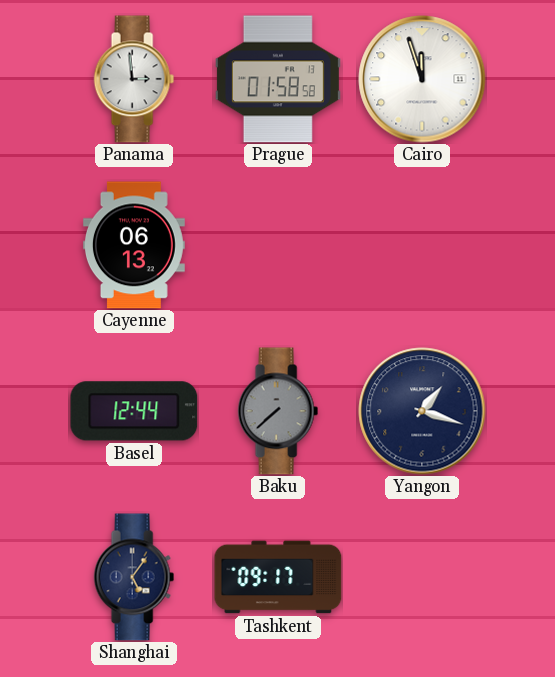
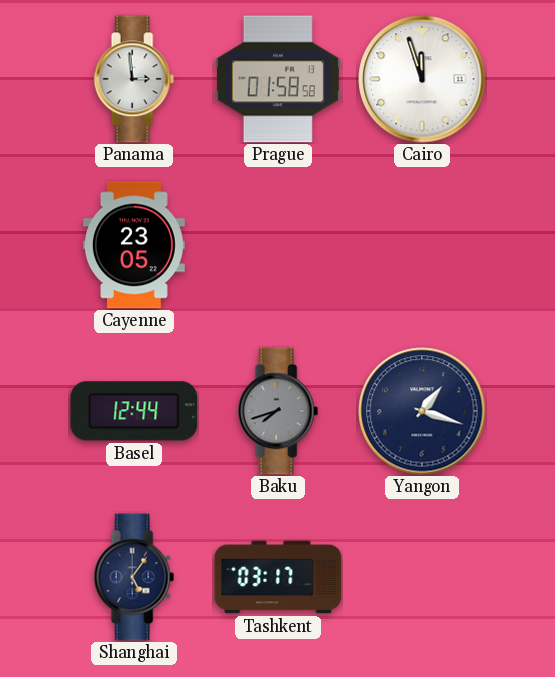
Cayenne: 06:13 -> 23:05
Baku: 7:38 -> 7:42
Tashkent: 09:17 -> 03:17
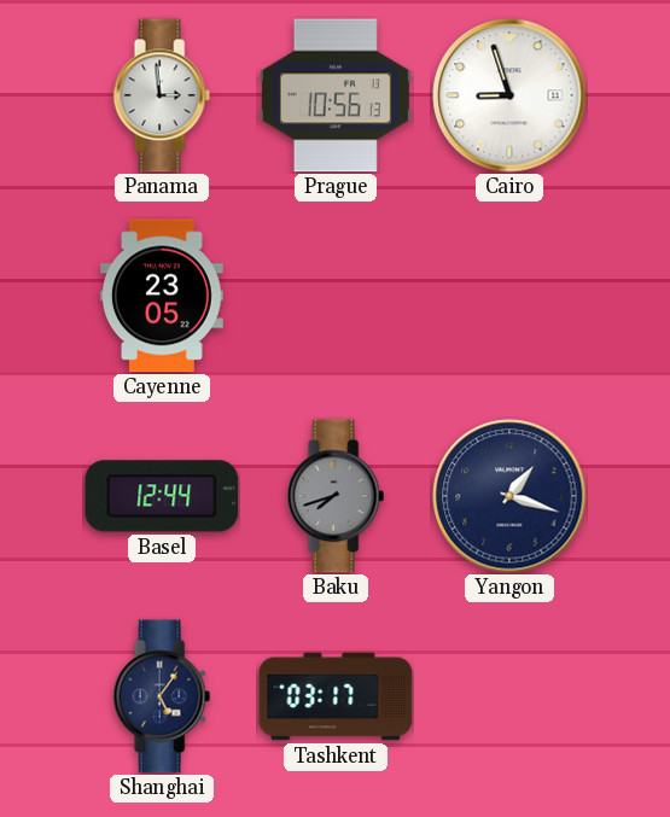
Prague: 01:58 -> 10:56
Cairo: 11:57 -> 8:57
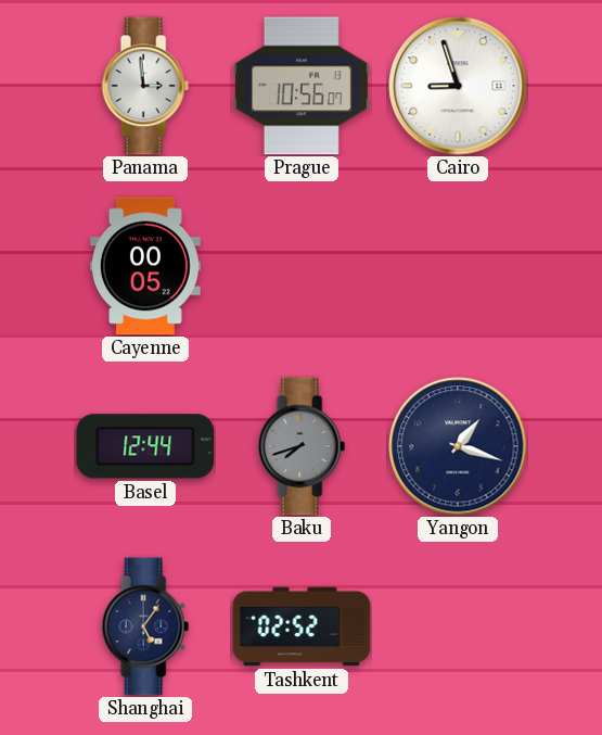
Prague: 10:56:13 -> 10:56:07
Cayenne: 23:05 -> 00:05
Tashkent: 03:17 -> 02:52
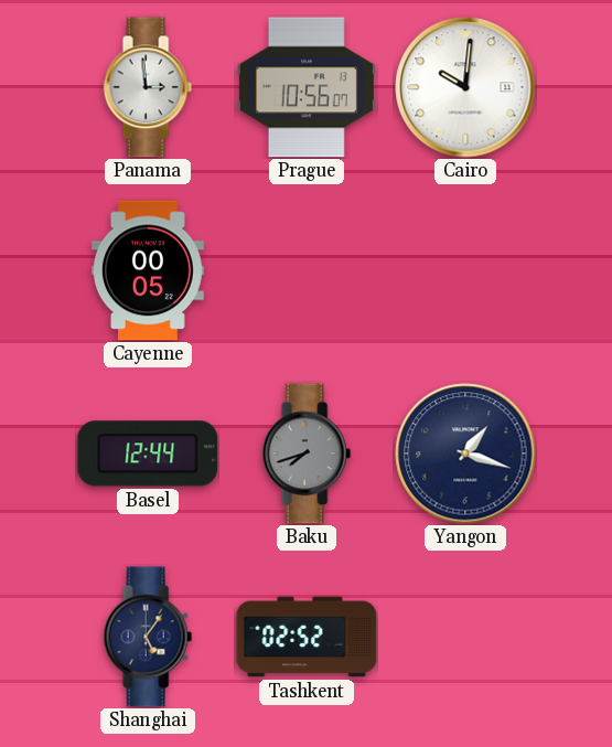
Cairo: 8:57 -> 10:01
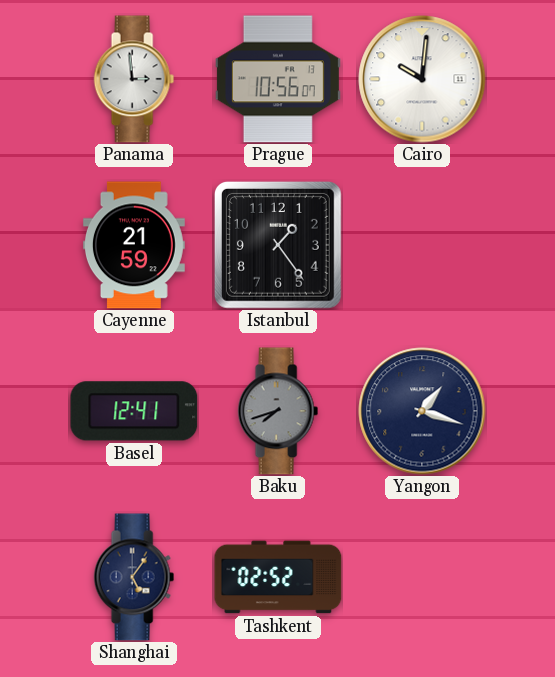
Cayenne: 00:05 -> 21:59
Istanbul: none -> 1:24
Basel: 12:44 -> 12:41
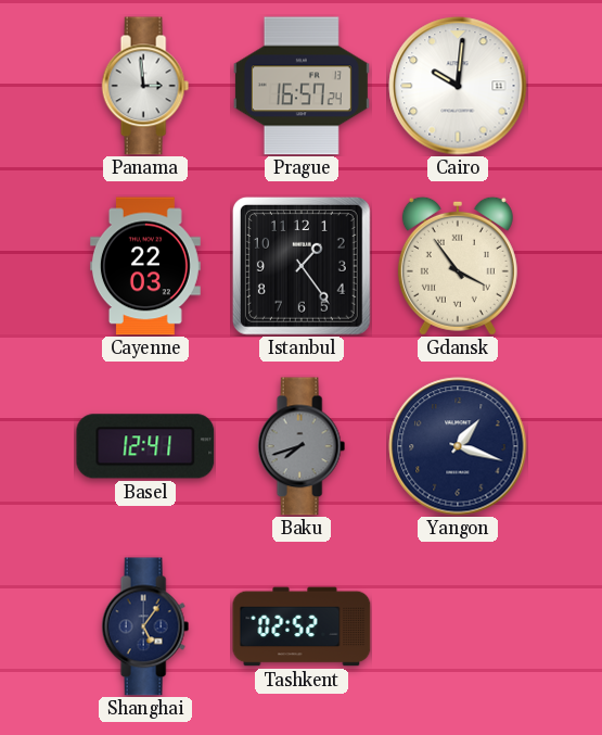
Prague: 10:56 -> 16:57
Cayenne: 21:59 -> 22:03
Gdansk: none -> 3:54
